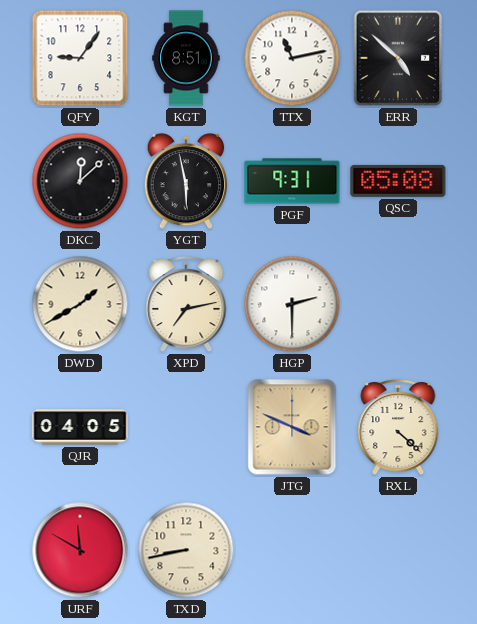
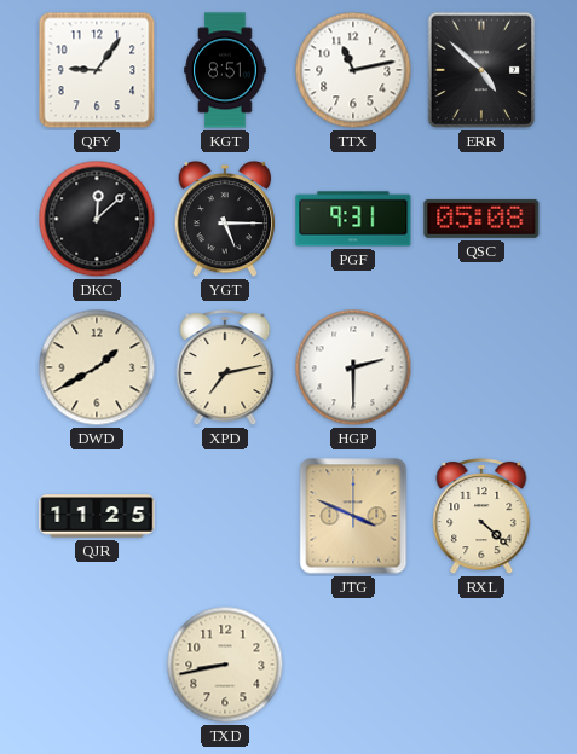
YGT: 5:58 -> 5:15
QJR: 04:05 -> 11:25
URF: 11:50 -> none
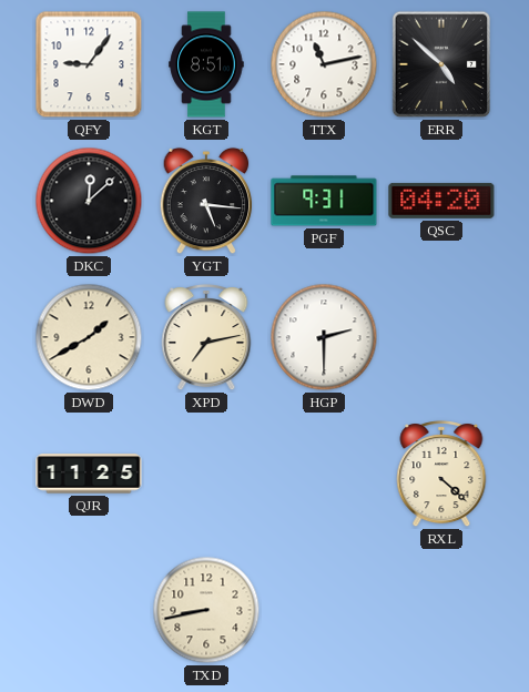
YGT: 5:15 -> 5:16
QSC: 05:08 -> 04:20
JTG: 3:49 -> none
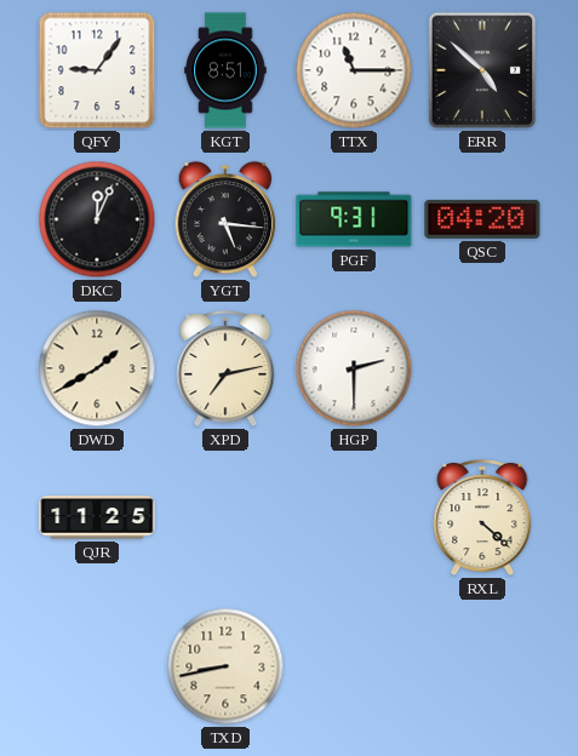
TTX: 11:13 -> 11:15
DKC: 12:08 -> 12:04
